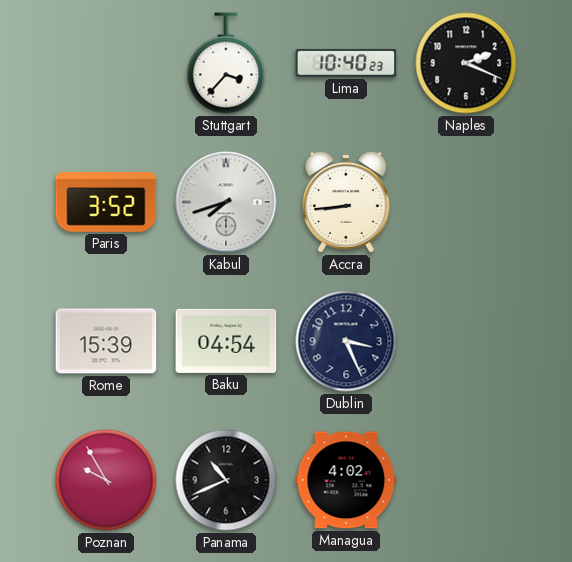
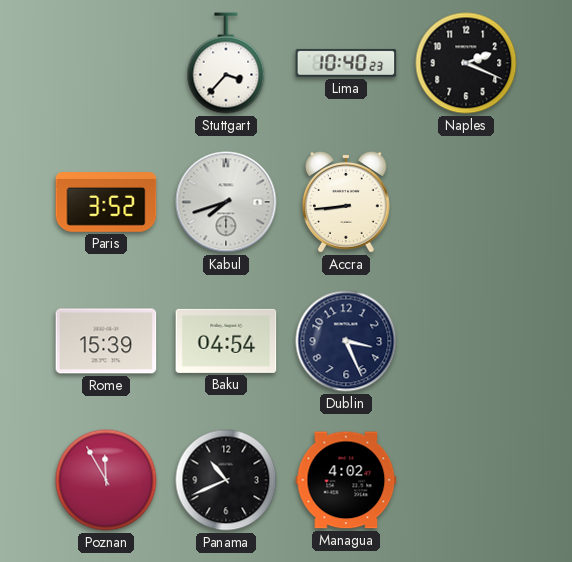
Poznan: 9:55 -> 11:55
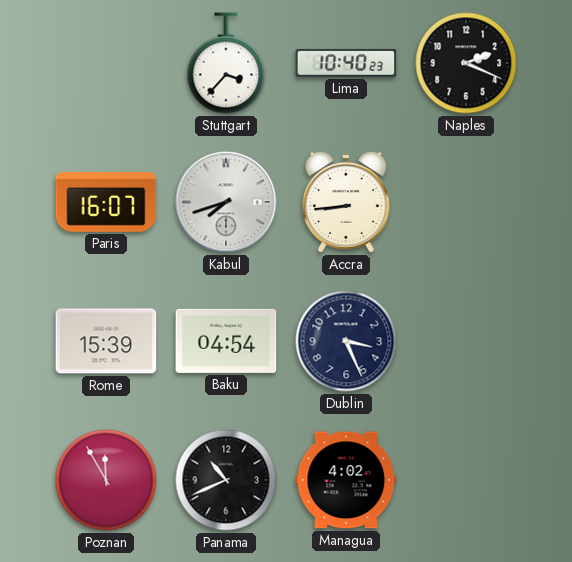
Paris: 3:52 -> 16:07
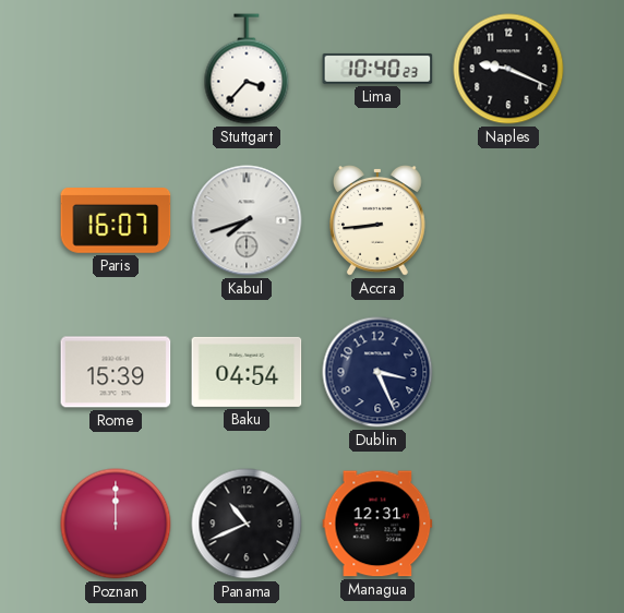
Naples: 2:19 -> 9:19
Poznan: 11:55 -> 12:00
Managua: 4:02 -> 12:31
